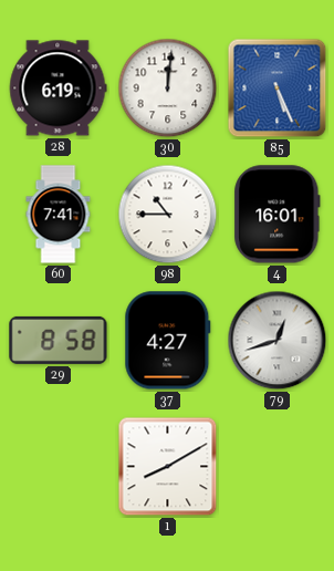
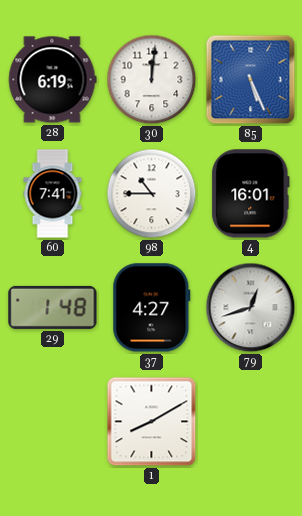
29: 8:58 -> 1:48
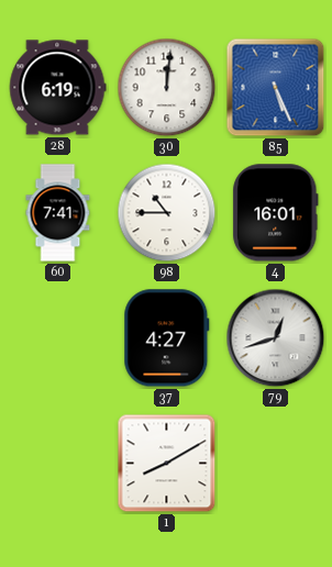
29: 1:48 -> none
